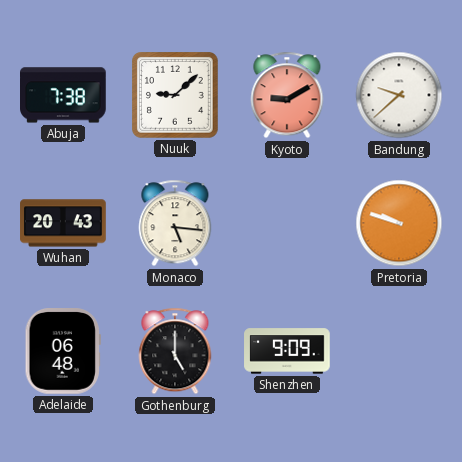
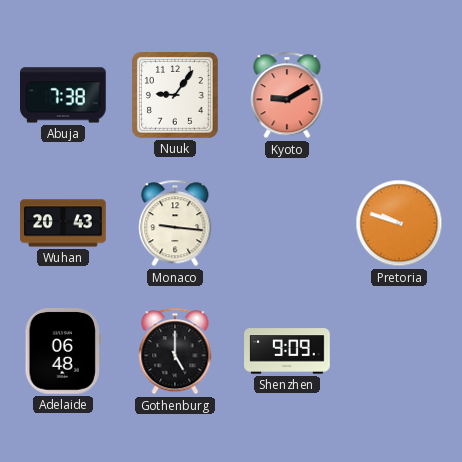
Nuuk: 9:08 -> 9:06
Bandung: 9:38 -> none
Monaco: 5:16 -> 9:16
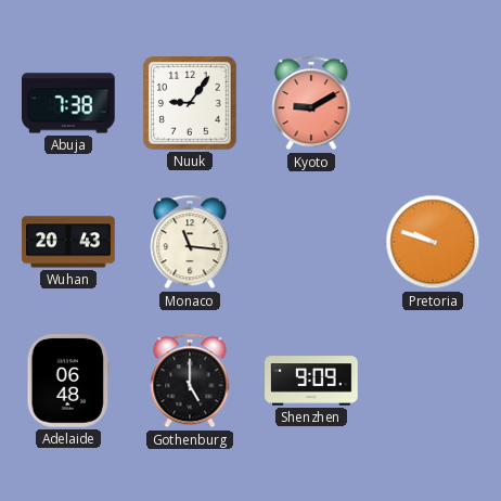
Monaco: 9:16 -> 11:16
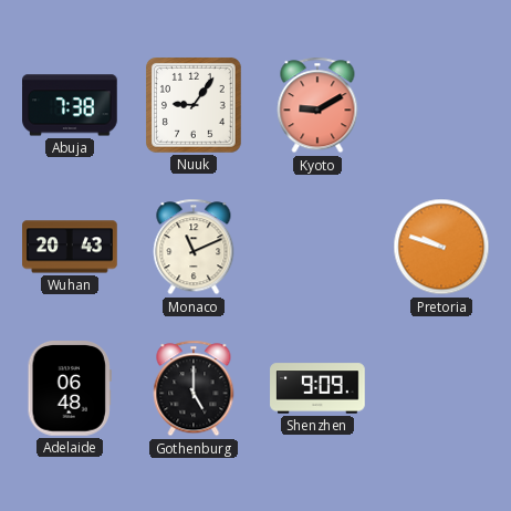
Monaco: 11:16 -> 11:11
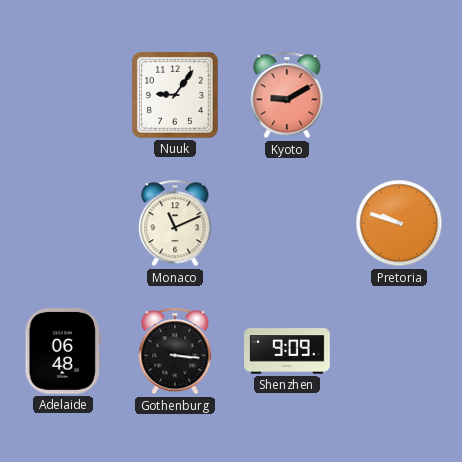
Abuja: 7:38 -> none
Wuhan: 20:43 -> none
Gothenburg: 5:00 -> 3:16
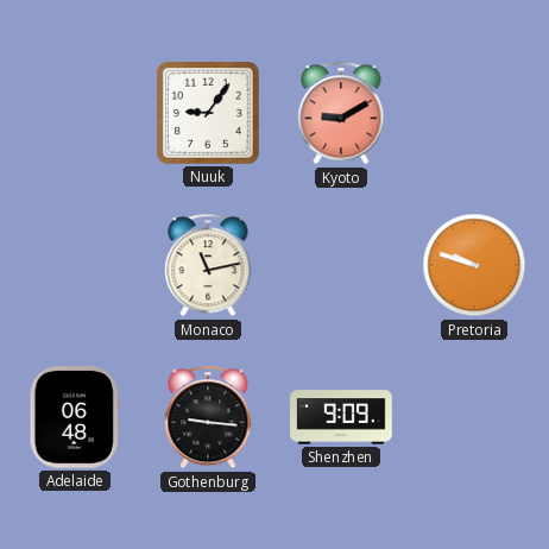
Monaco: 11:11 -> 11:13
Gothenburg: 3:16 -> 9:16
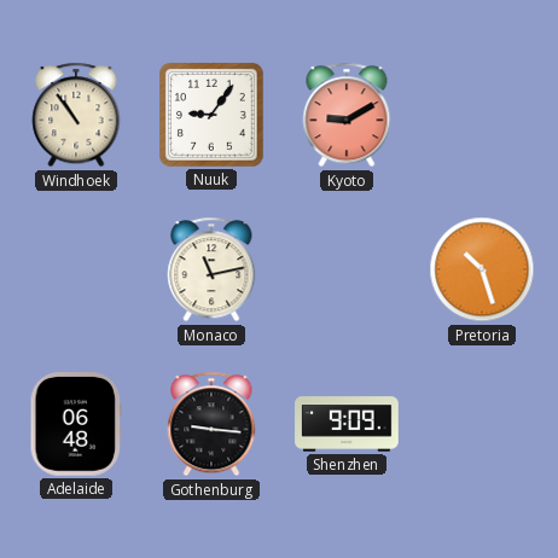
Windhoek: none -> 10:54
Pretoria: 9:48 -> 10:27
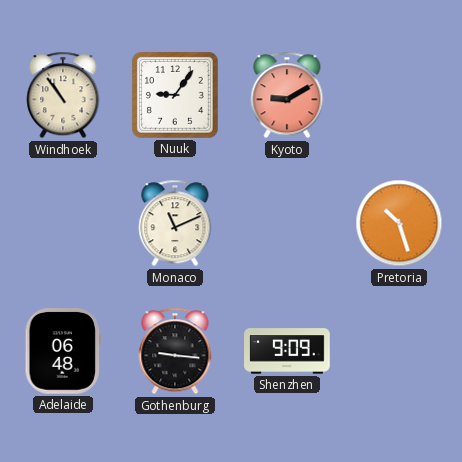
Monaco: 11:13 -> 11:11
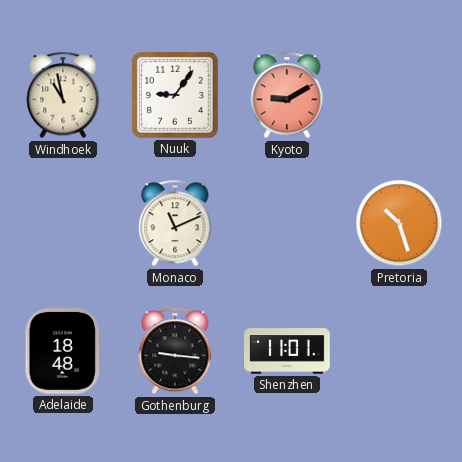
Windhoek: 10:54 -> 10:58
Adelaide: 06:48 -> 18:48
Shenzhen: 9:09 -> 11:01
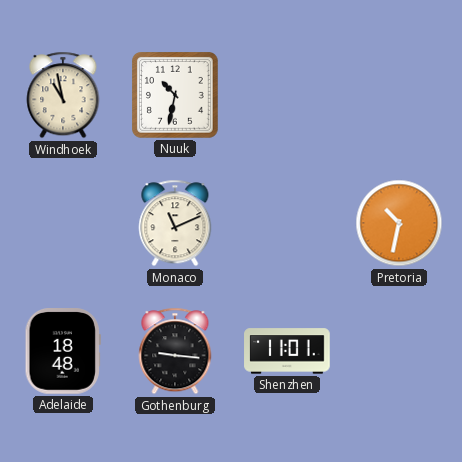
Nuuk: 9:06 -> 10:32
Kyoto: 9:10 -> none
Pretoria: 10:27 -> 10:32
